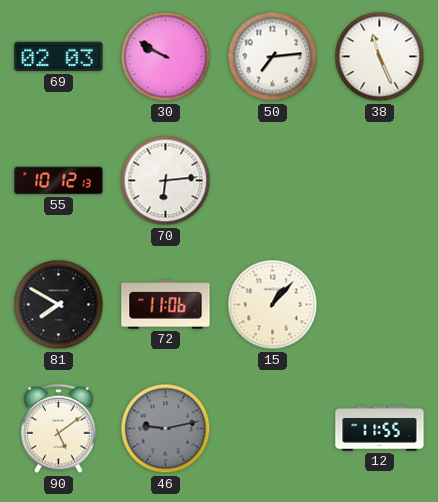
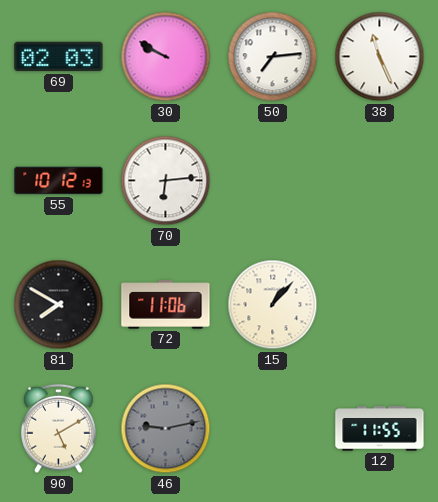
90: 5:09 -> 5:10
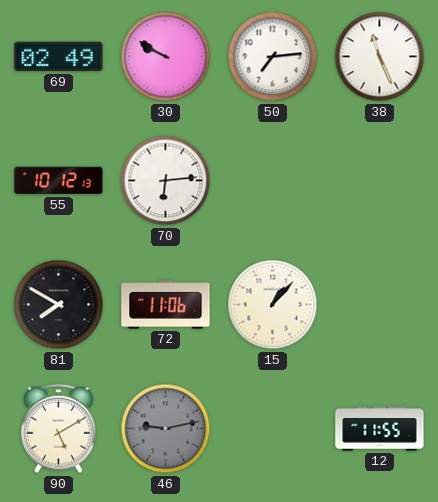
69: 02:03 -> 02:49
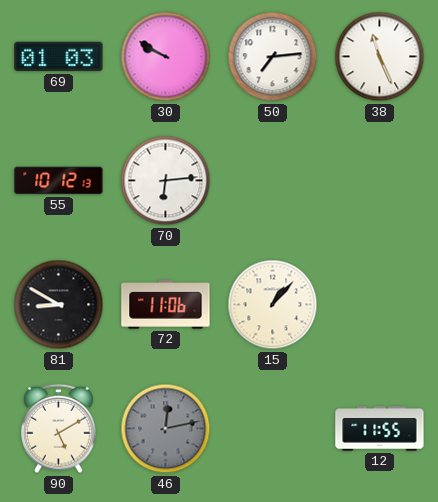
69: 02:49 -> 01:03
81: 7:50 -> 8:50
46: 9:13 -> 12:13
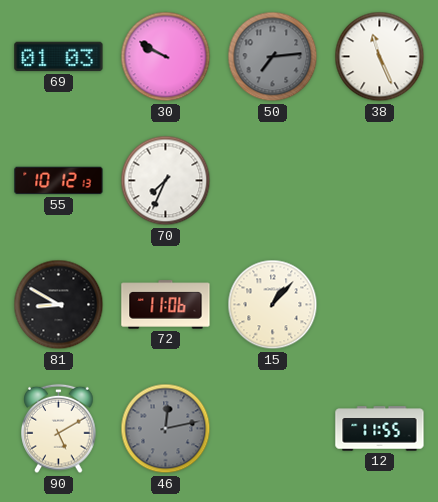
50 dial: white -> grey
70: 6:14 -> 7:34
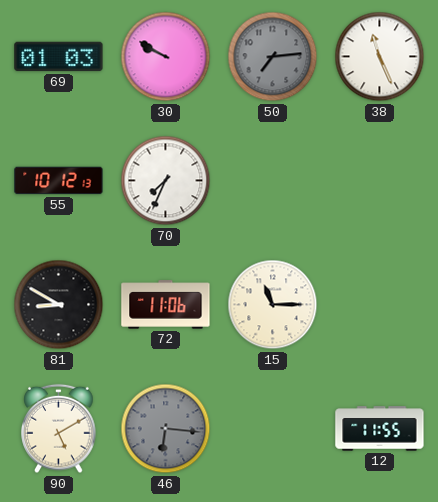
15: 1:07 -> 11:15
46: 12:13 -> 6:16
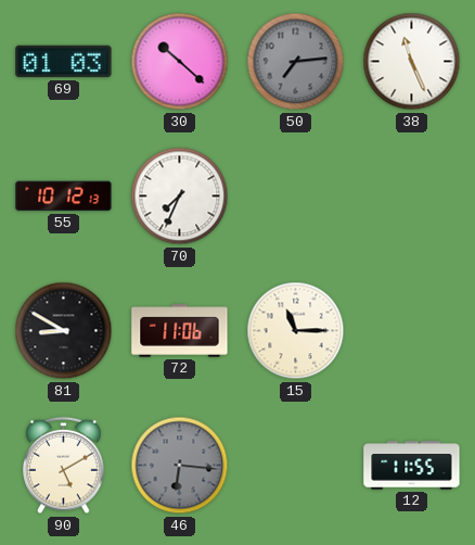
30: 9:50 -> 10:22
